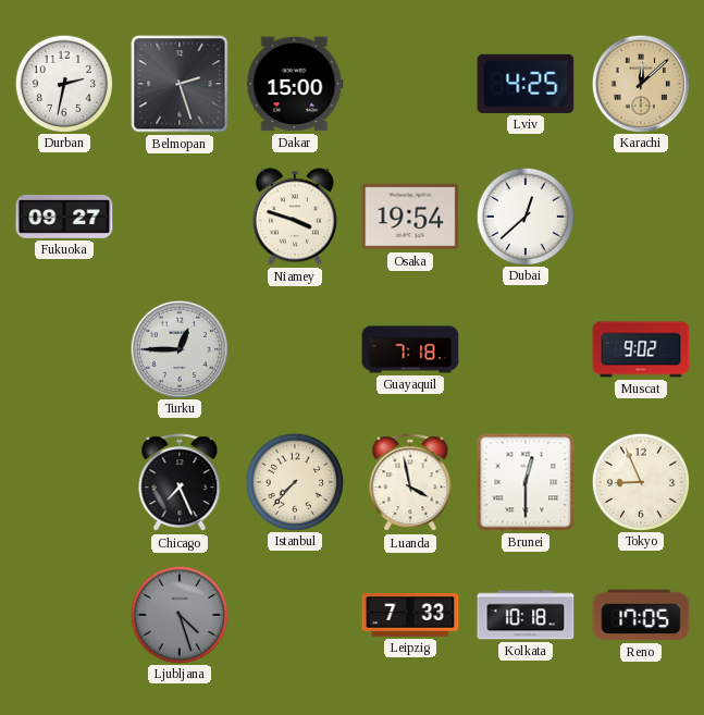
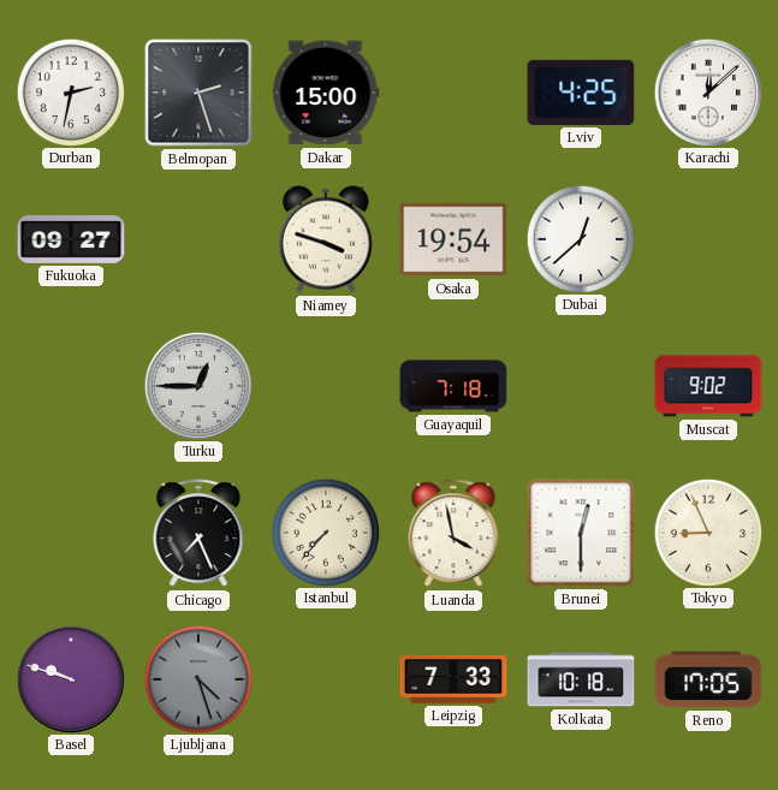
Karachi dial: champagne -> white
Basel: none -> 9:48
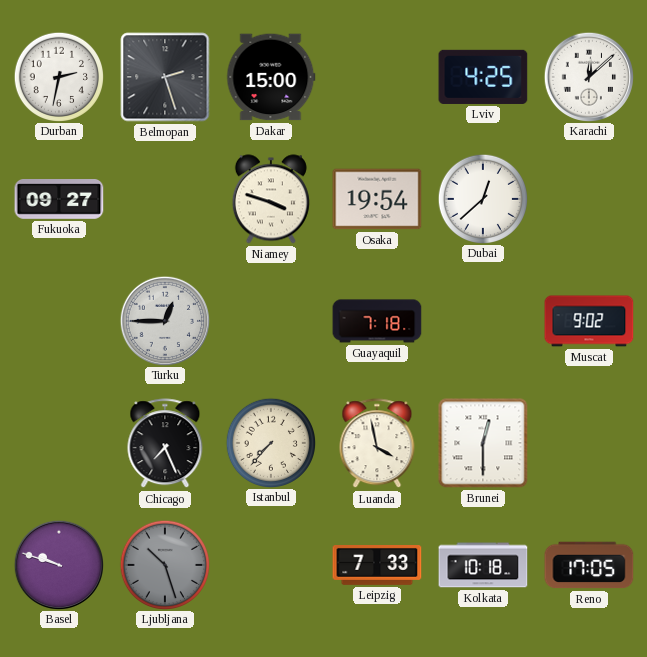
Tokyo: 8:56 -> none
Ljubljana: 4:27 -> 10:27
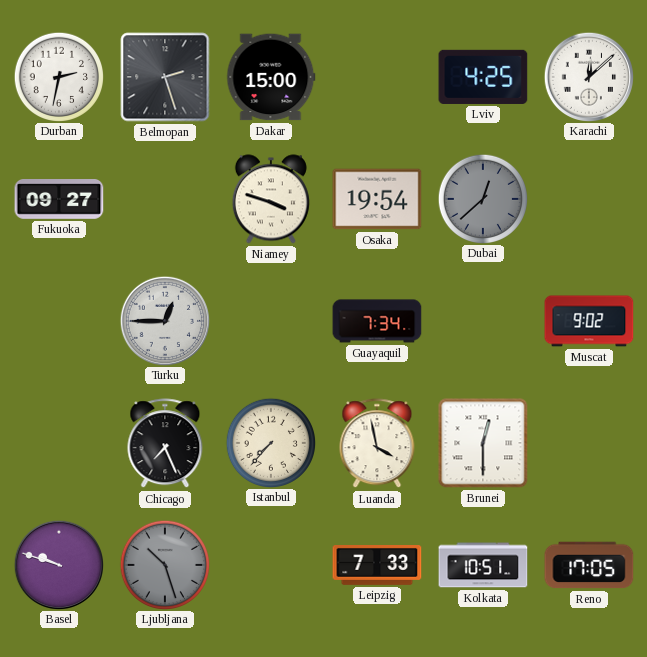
Dubai dial: white -> grey
Guayaquil: 7:18 -> 7:34
Kolkata: 10:18 -> 10:51
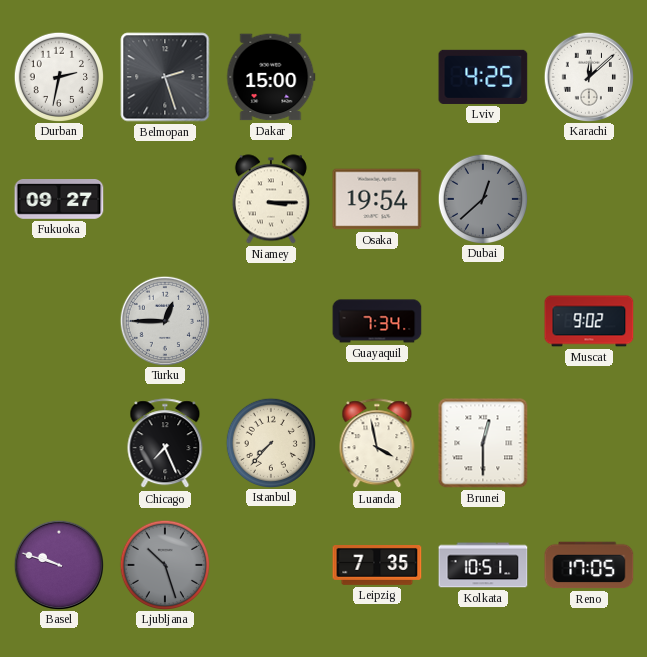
Niamey: 3:48 -> 3:15
Leipzig: 7:33 -> 7:35
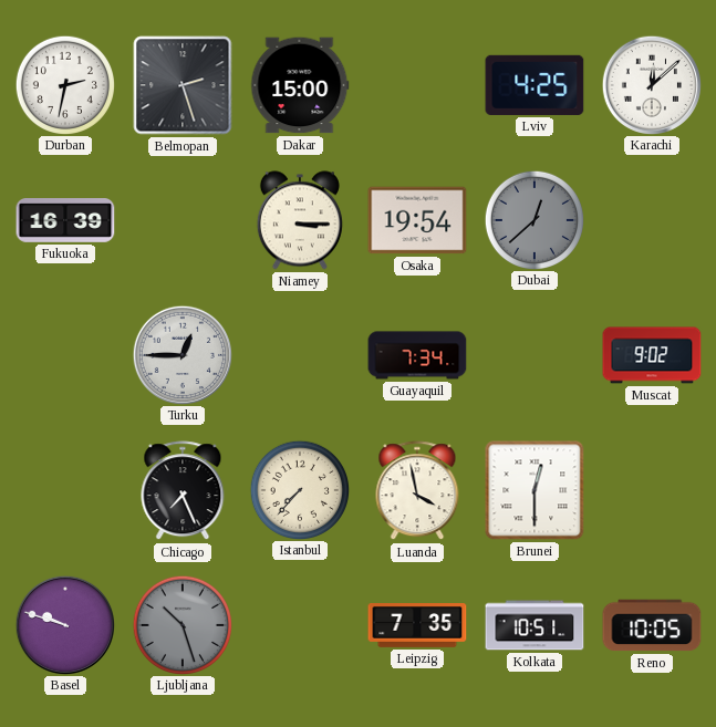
Fukuoka: 09:27 -> 16:39
Reno: 17:05 -> 10:05
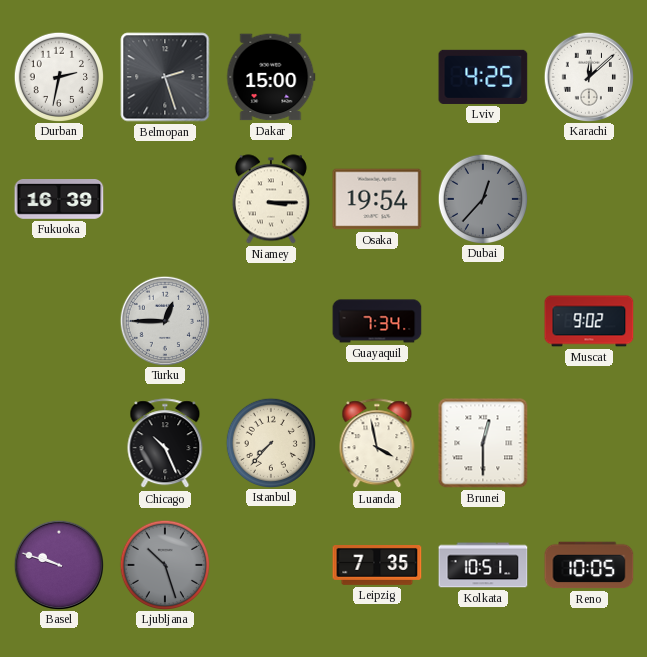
Dubai: 12:38 -> 12:37
Chicago: 7:26 -> 10:26
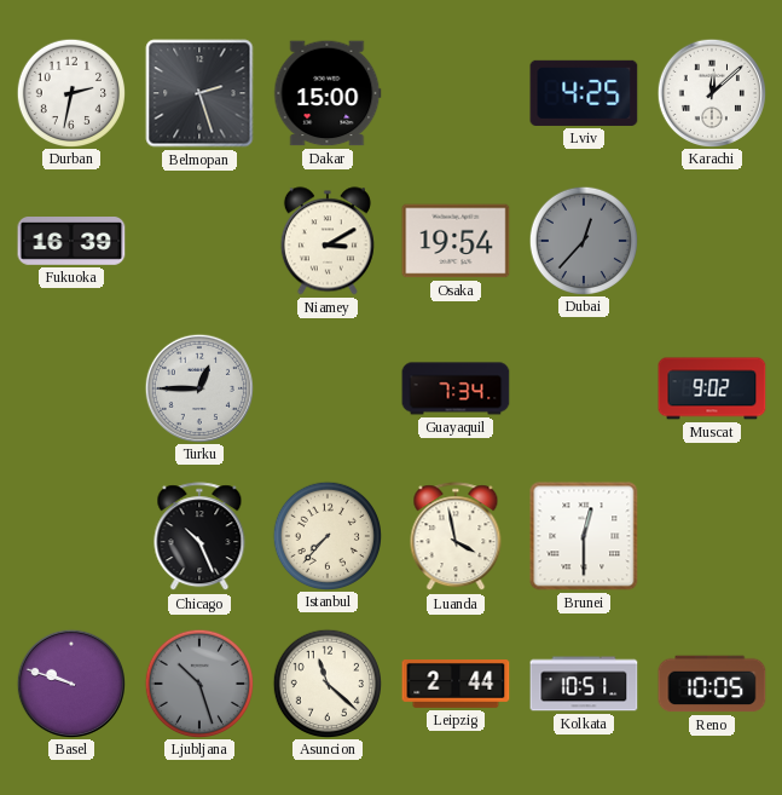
Niamey: 3:15 -> 3:10
Asuncion: none -> 11:22
Leipzig: 7:35 -> 2:44
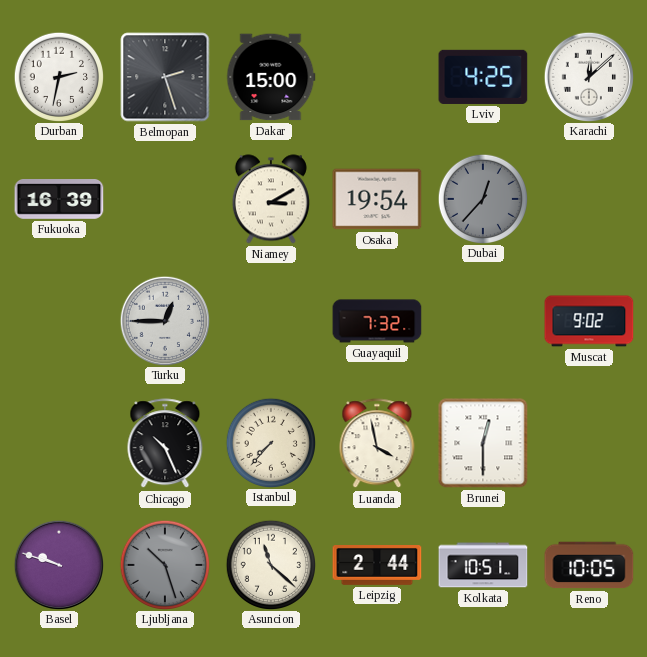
Guayaquil: 7:34 -> 7:32
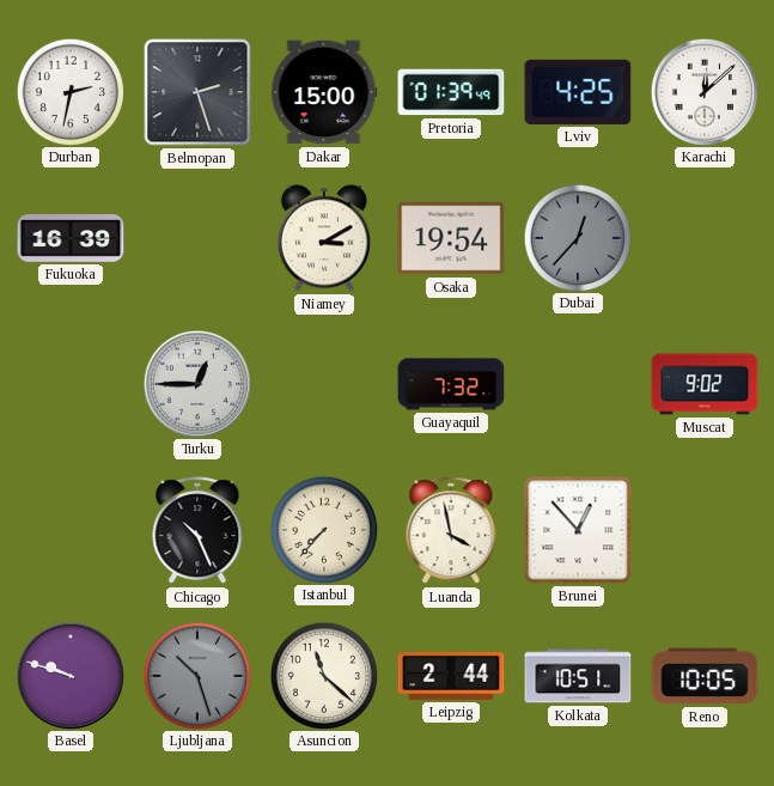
Pretoria: none -> 01:39
Brunei: 12:30 -> 12:53
